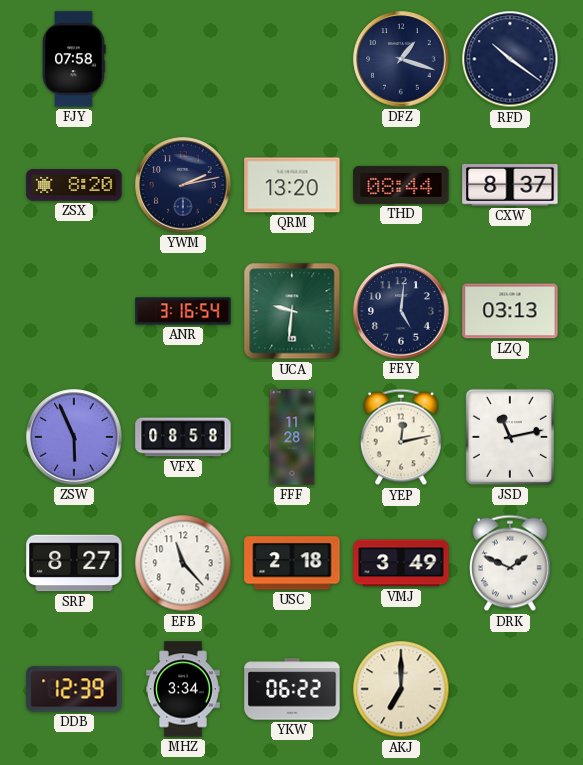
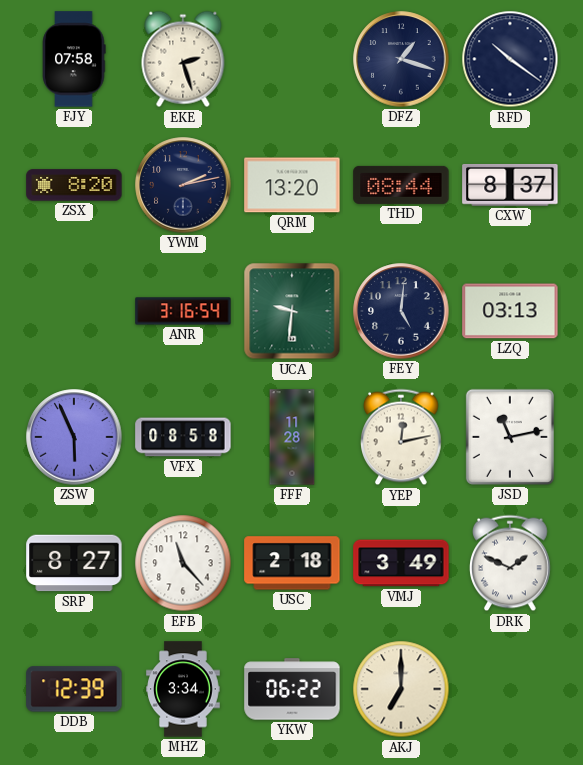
EKE: none -> 2:27
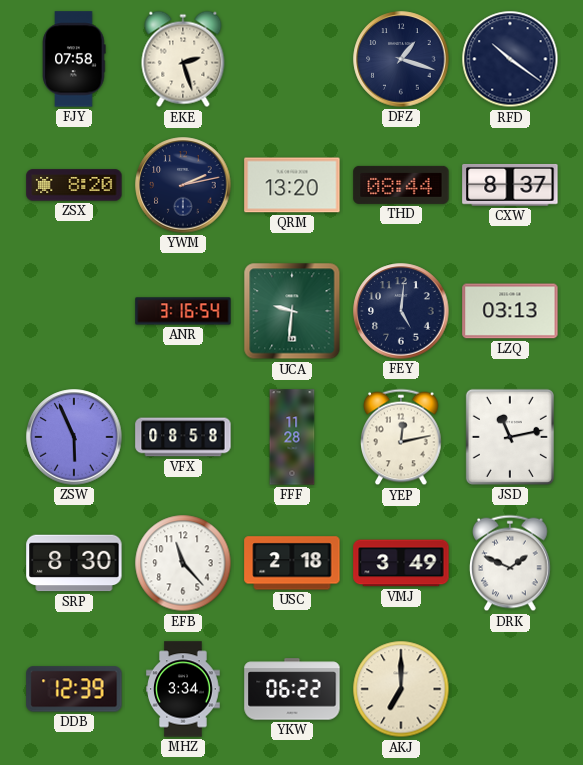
SRP: 8:27 -> 8:30
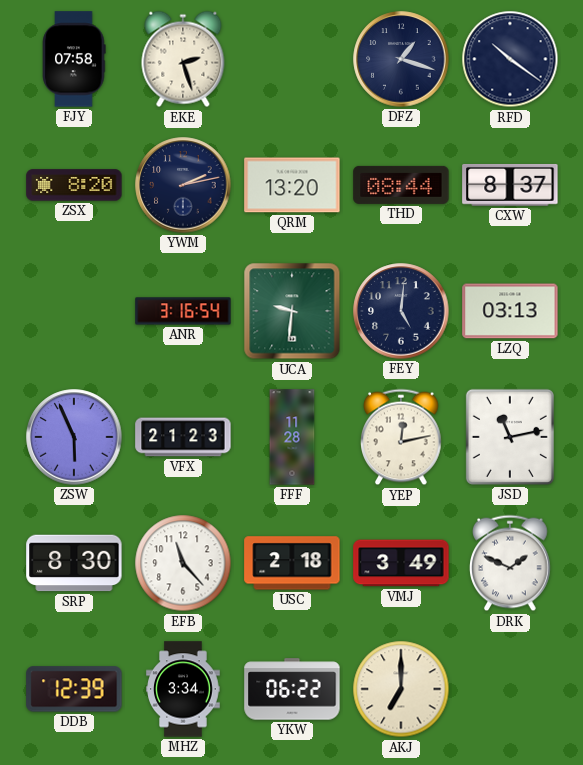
VFX: 08:58 -> 21:23
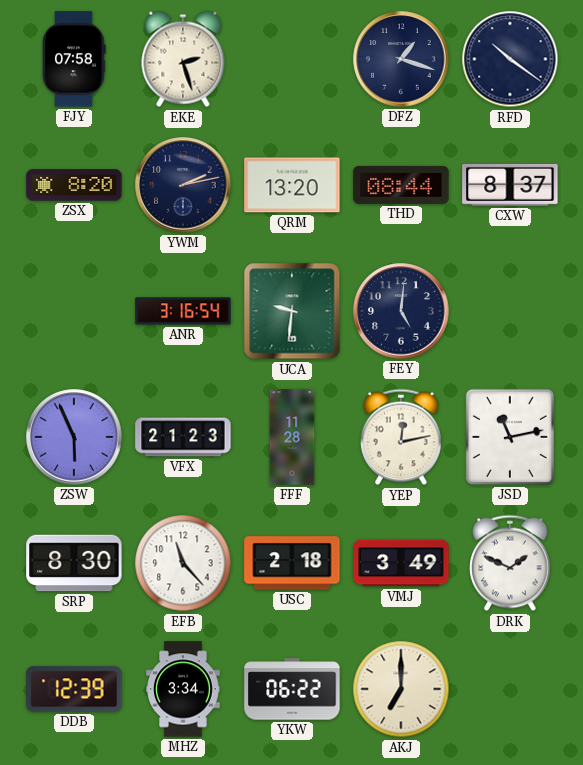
LZQ: 03:13 -> none
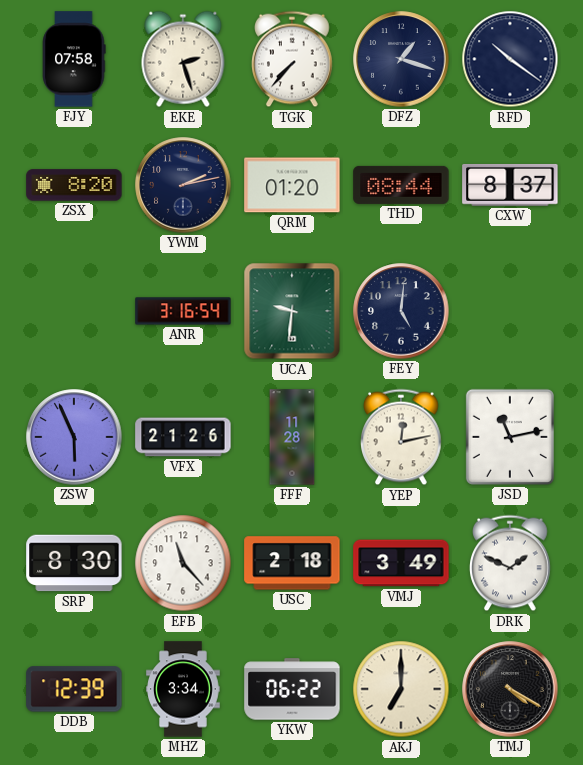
TGK: none -> 7:37
QRM: 13:20 -> 01:20
VFX: 21:23 -> 21:26
TMJ: none -> 4:20
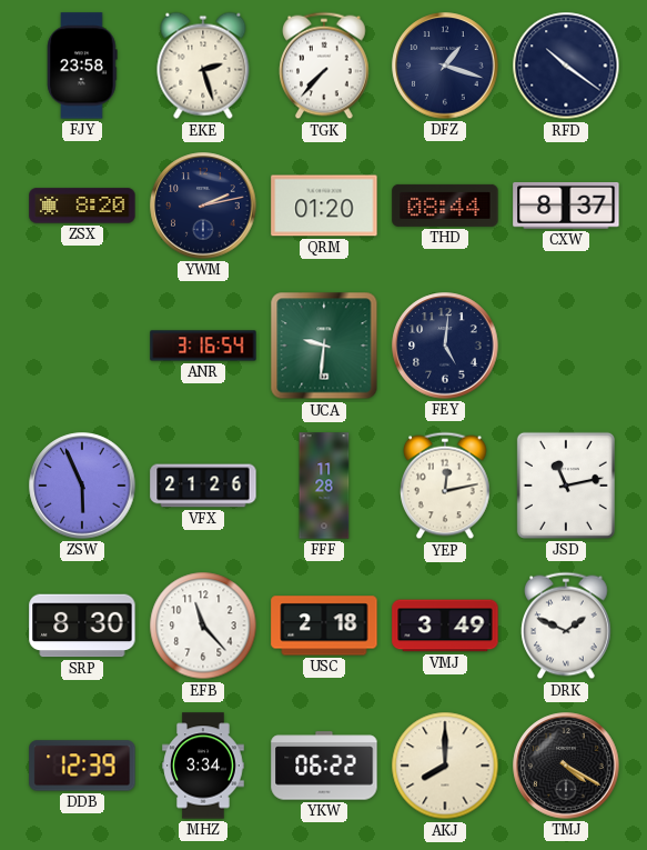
FJY: 07:58 -> 23:58
AKJ: 7:00 -> 8:00
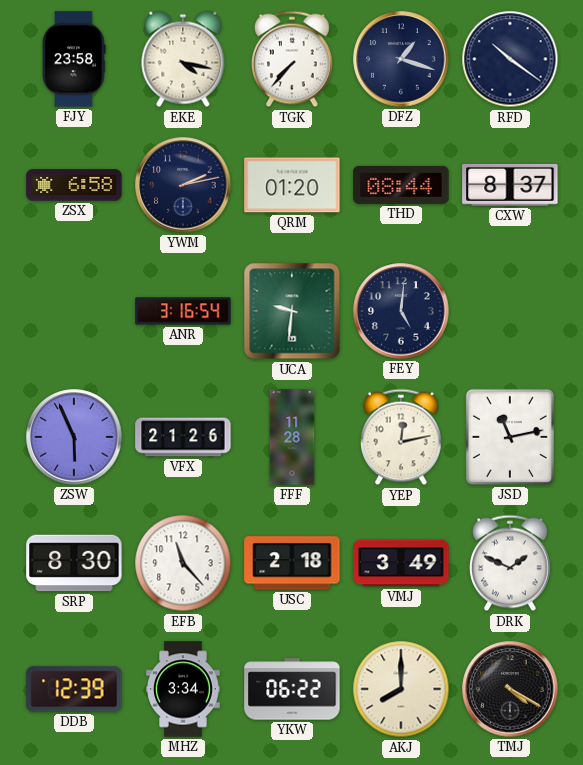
EKE: 2:27 -> 4:17
ZSX: 8:20 -> 6:58
